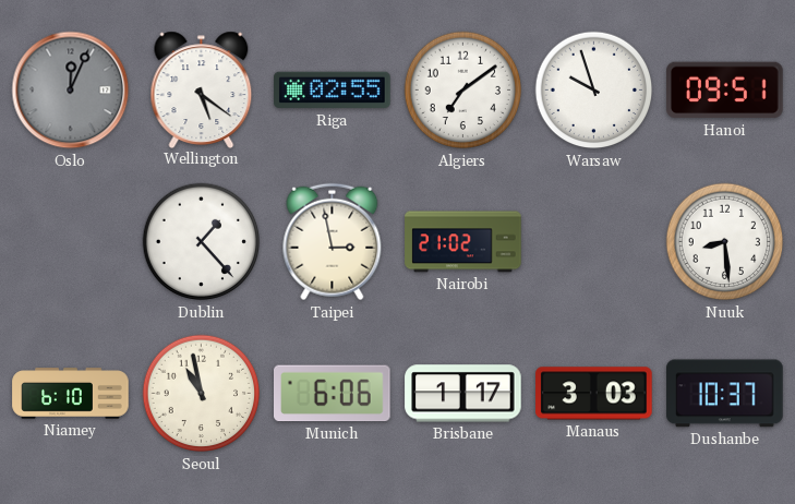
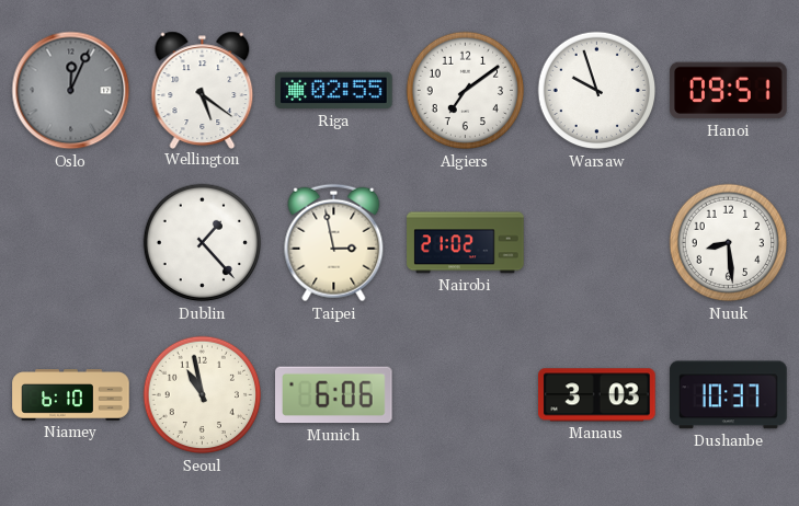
Brisbane: 1:17 -> none
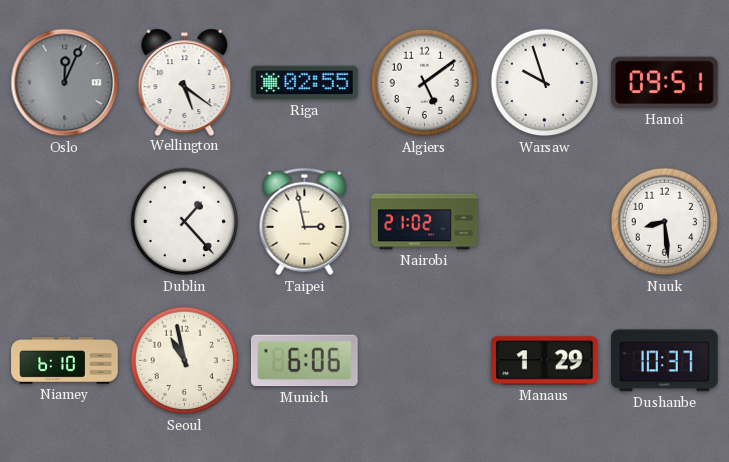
Algiers: 7:09 -> 5:09
Manaus: 3:03 -> 1:29
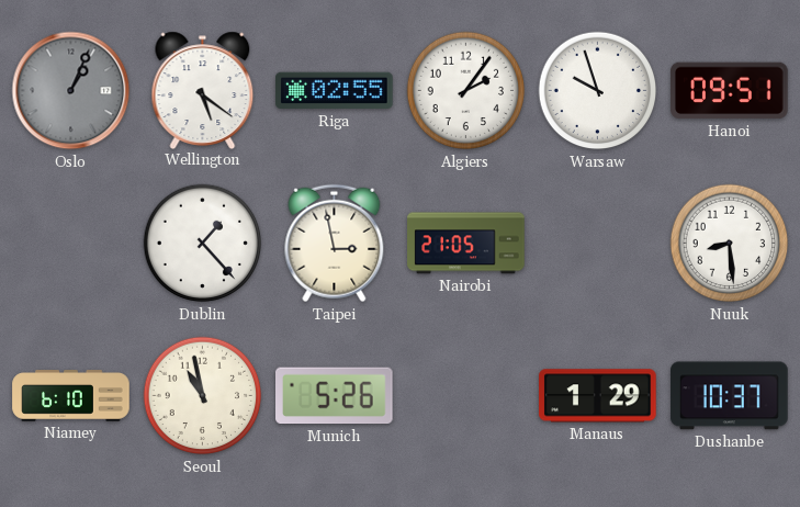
Oslo: 12:04 -> 1:04
Algiers: 5:09 -> 2:06
Nairobi: 21:02 -> 21:05
Munich: 6:06 -> 5:26
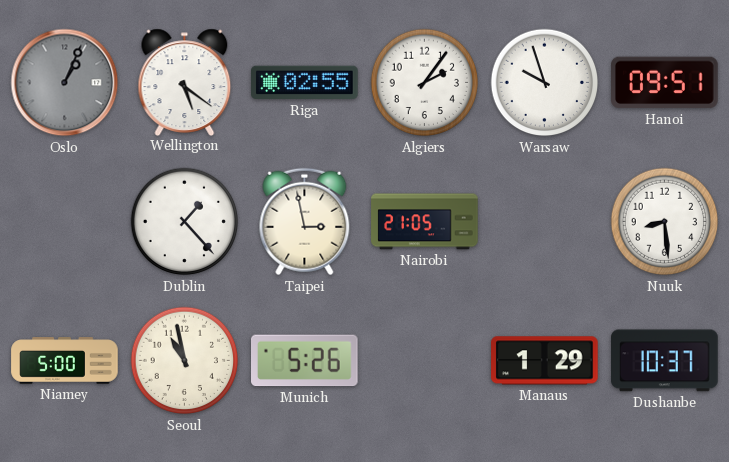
Niamey: 6:10 -> 5:00
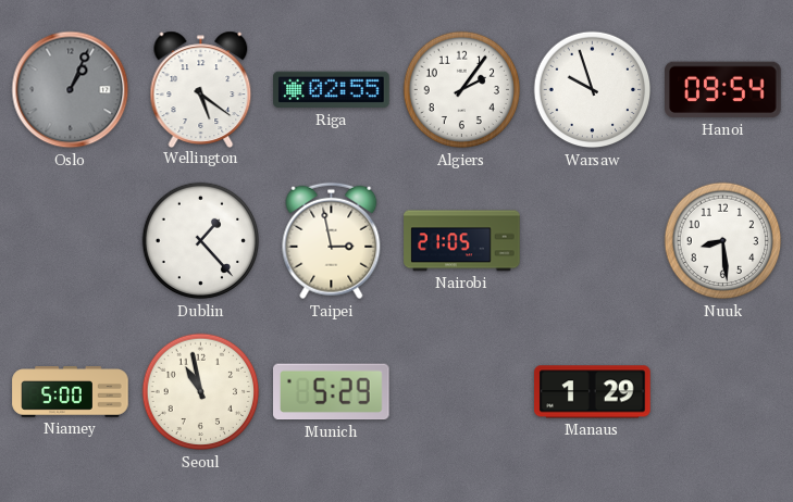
Hanoi: 09:51 -> 09:54
Munich: 5:26 -> 5:29
Dushanbe: 10:37 -> none
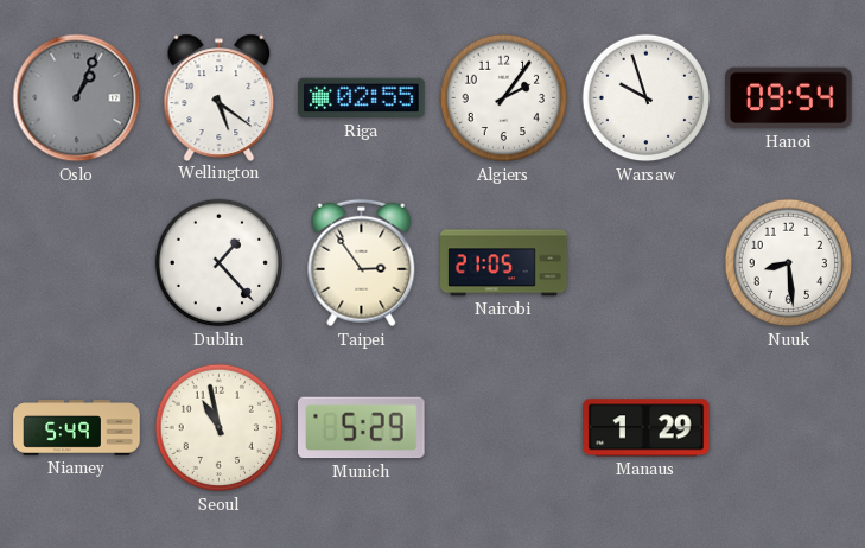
Taipei: 2:58 -> 2:54
Niamey: 5:00 -> 5:49
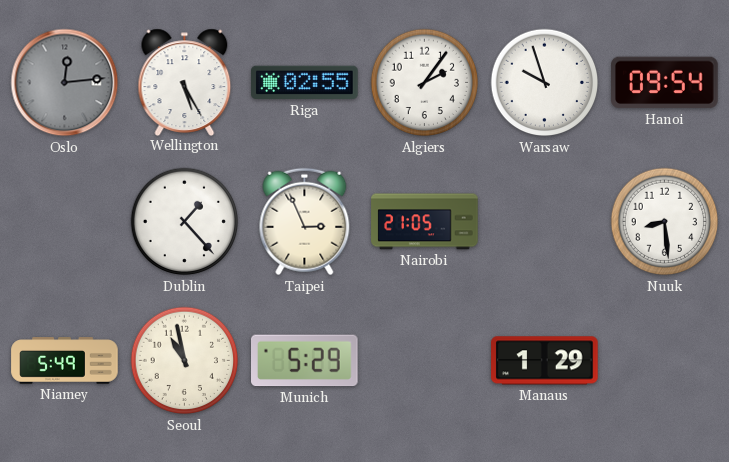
Oslo: 1:04 -> 12:14
Wellington: 5:21 -> 5:25
Taipei: 2:54 -> 2:56
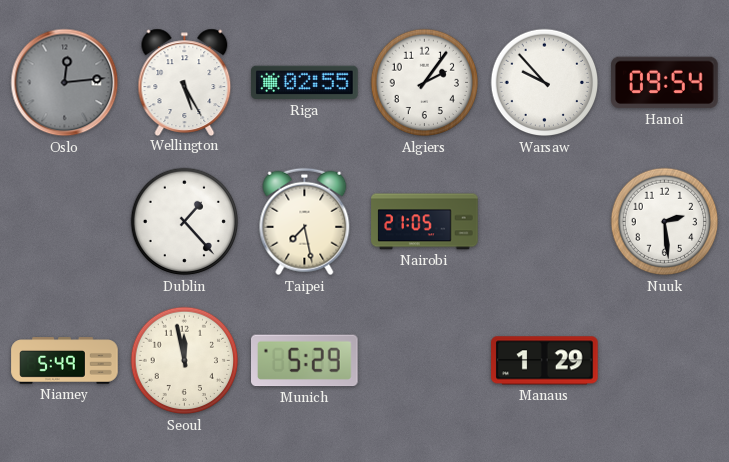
Warsaw: 9:57 -> 9:53
Taipei: 2:56 -> 7:28
Nuuk: 8:29 -> 2:29
Seoul: 10:58 -> 11:58
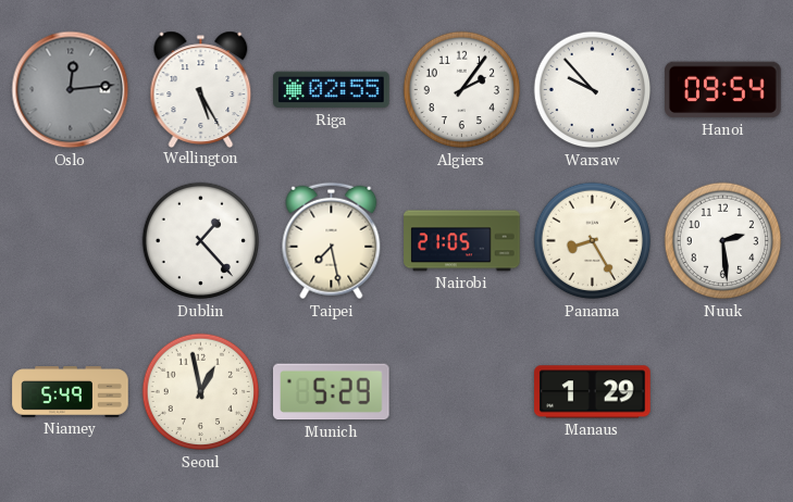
Panama: none -> 8:25
Seoul: 11:58 -> 12:58
